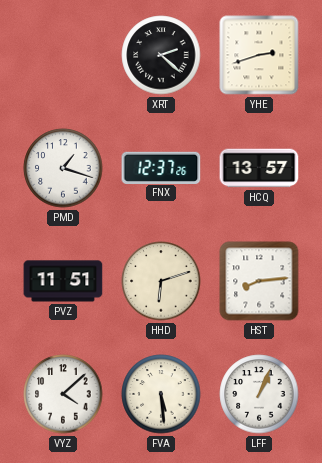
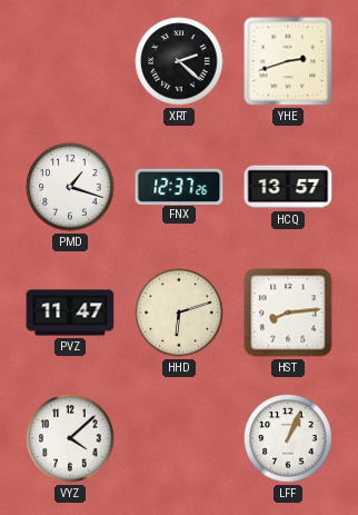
PVZ: 11:51 -> 11:47
FVA: 5:29 -> none
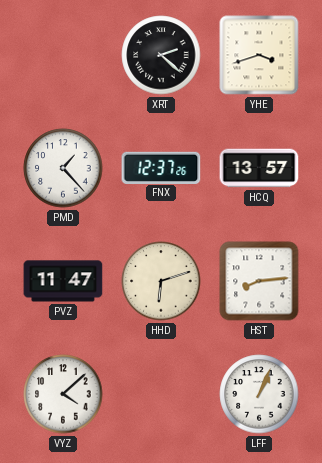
YHE: 2:42 -> 3:42
PMD: 1:18 -> 1:23
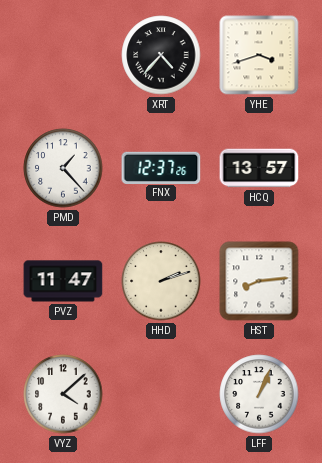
XRT: 2:22 -> 4:37
HHD: 6:12 -> 2:12
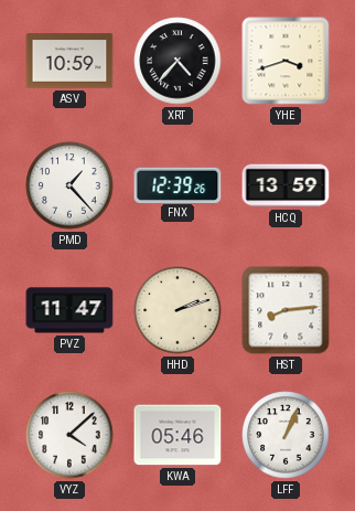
ASV: none -> 10:59
FNX: 12:37 -> 12:39
HCQ: 13:57 -> 13:59
KWA: none -> 05:46
